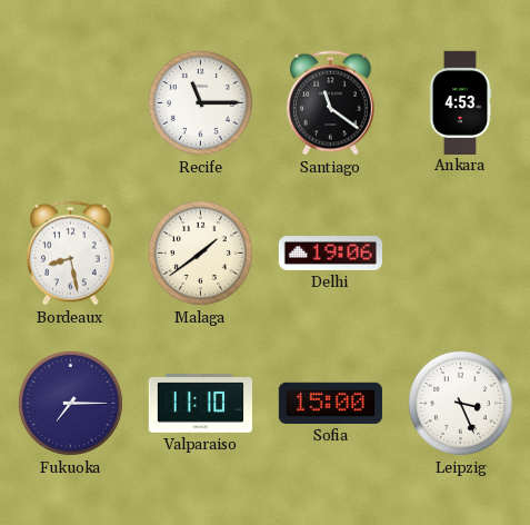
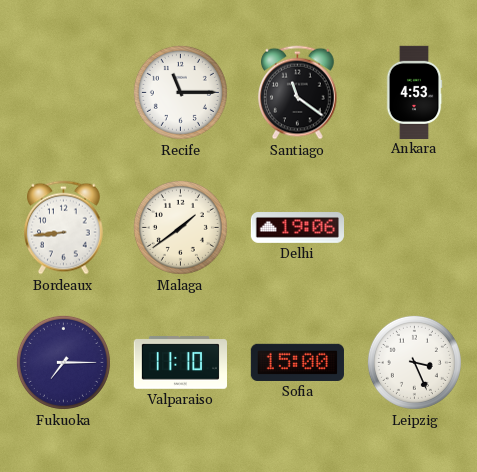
Bordeaux: 8:28 -> 8:44
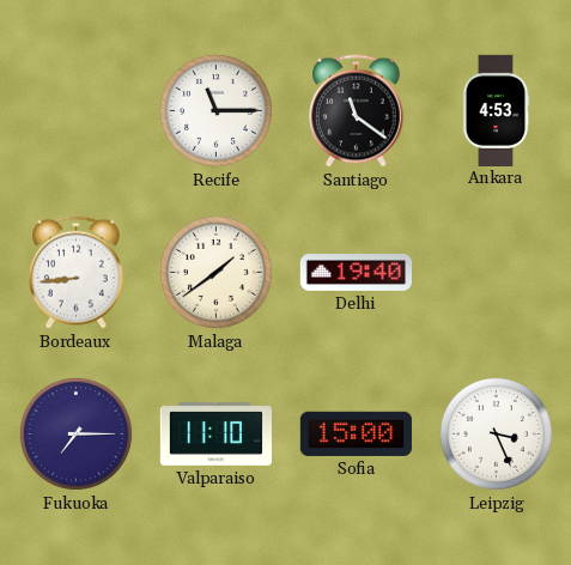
Delhi: 19:06 -> 19:40
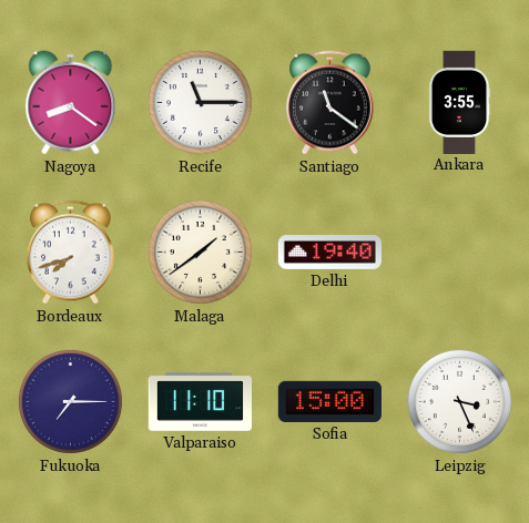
Nagoya: none -> 8:21
Ankara: 4:53 -> 3:55
Bordeaux: 8:44 -> 7:42
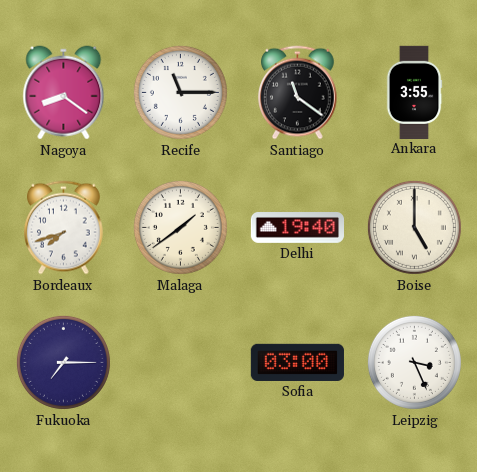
Boise: none -> 5:00
Valparaiso: 11:10 -> none
Sofia: 15:00 -> 03:00
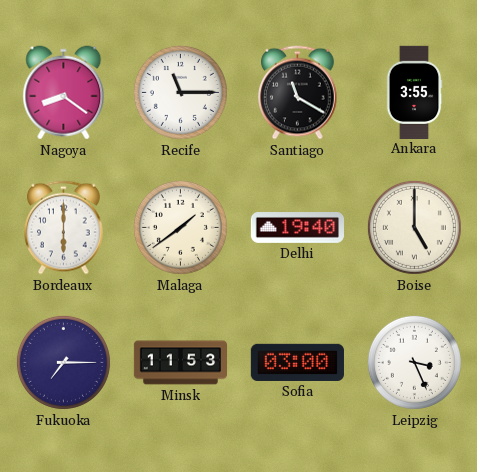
Santiago: 11:21 -> 11:20
Bordeaux: 7:42 -> 6:00
Minsk: none -> 11:53
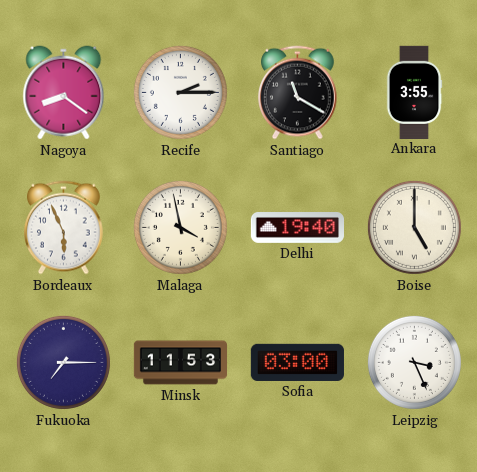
Recife: 11:15 -> 2:15
Bordeaux: 6:00 -> 5:56
Malaga: 1:39 -> 3:58
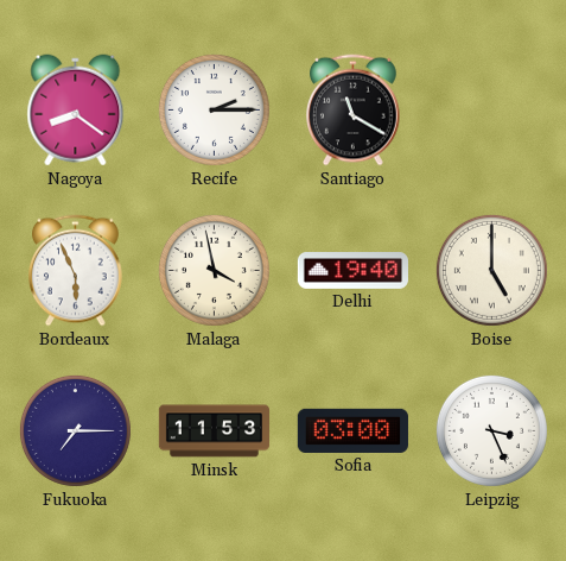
Ankara: 3:55 -> none
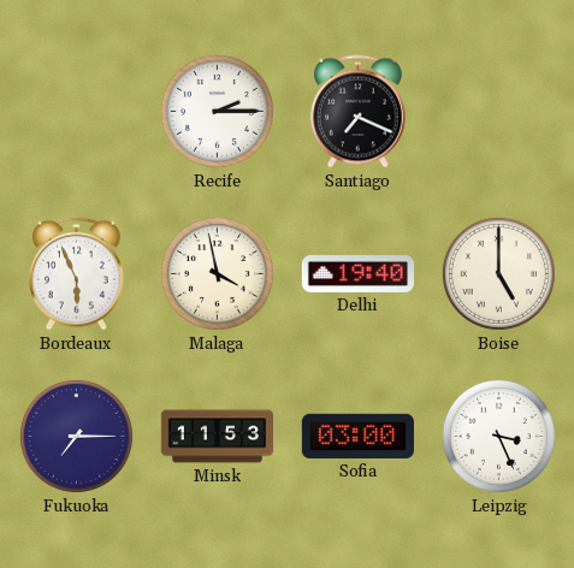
Nagoya: 8:21 -> none
Santiago: 11:20 -> 7:19
